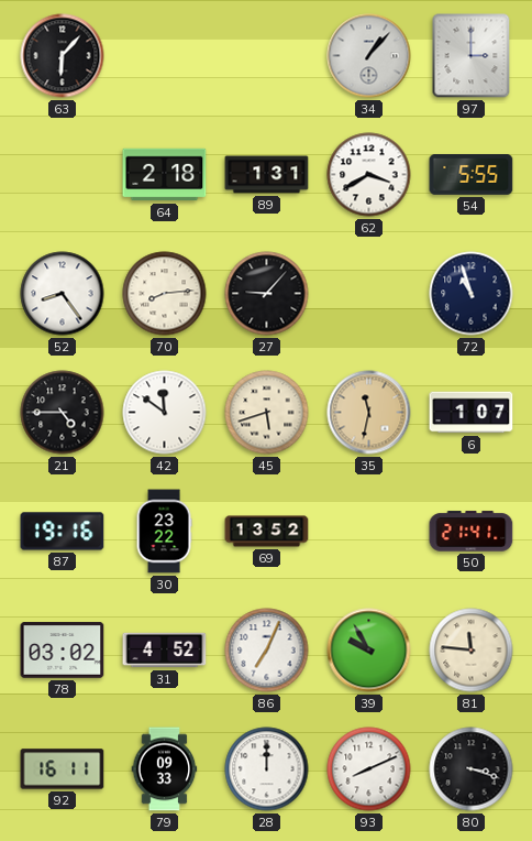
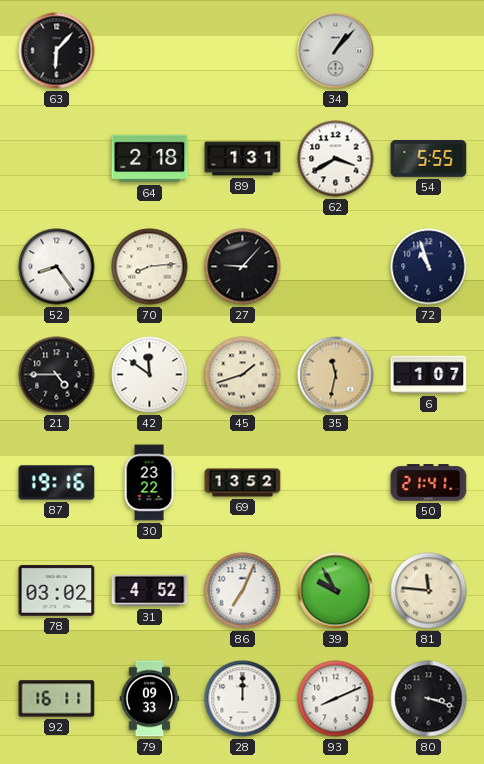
97: 3:00 -> none
45: 5:42 -> 1:42
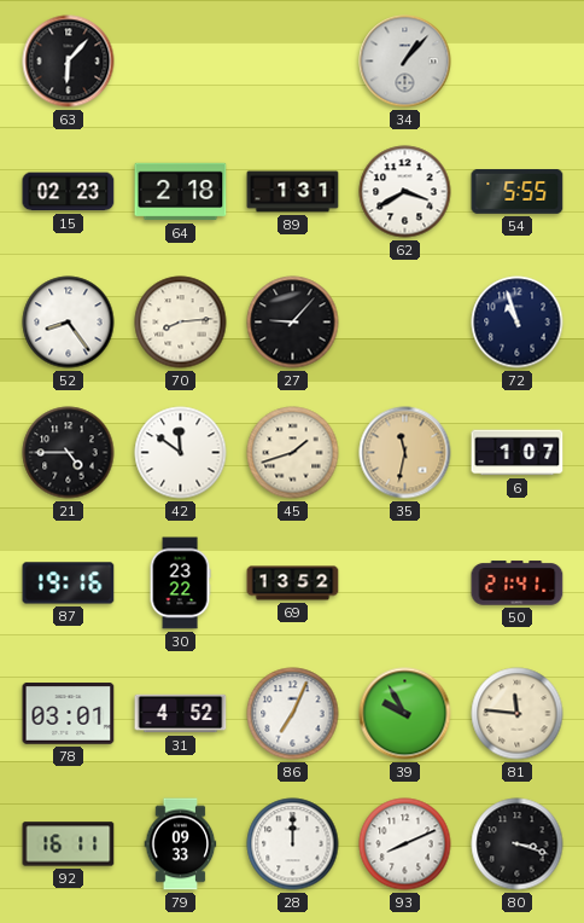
15: none -> 02:23
78: 03:02 -> 03:01
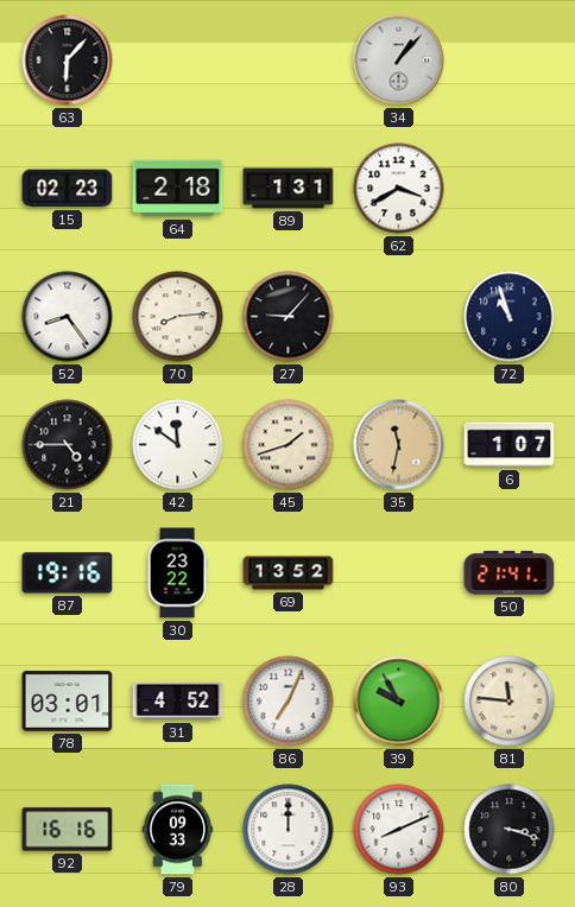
54: 5:55 -> none
92: 16:11 -> 16:16
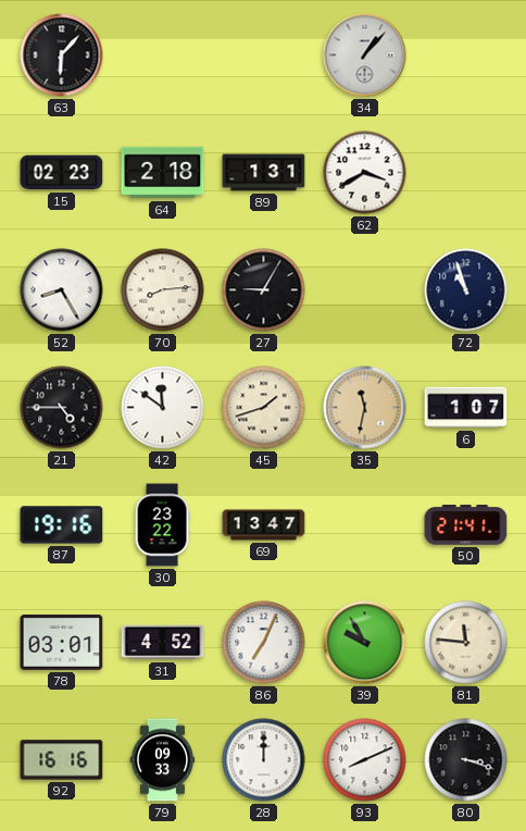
52: 8:24 -> 8:25
27: 9:07 -> 9:05
69: 13:52 -> 13:47
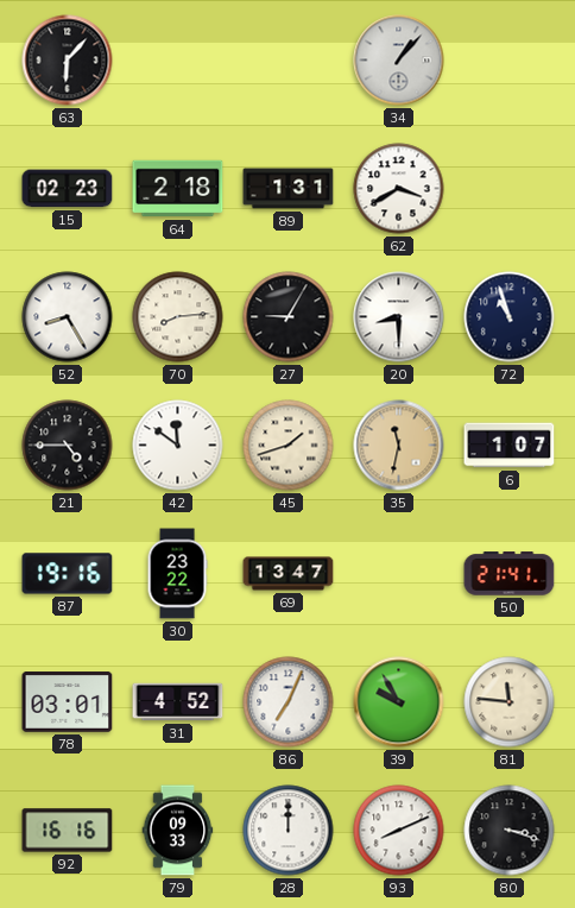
20: none -> 8:30
